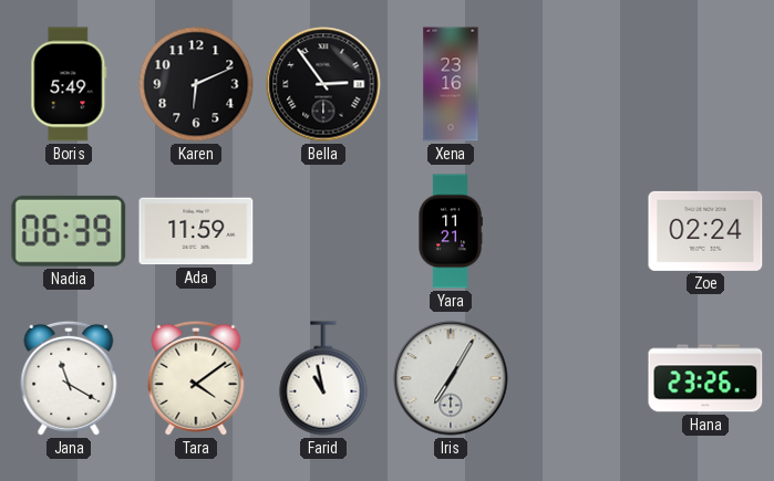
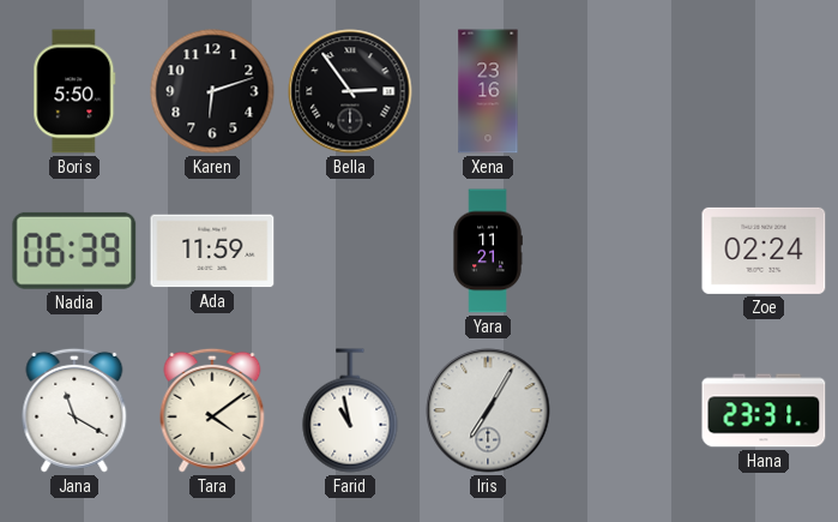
Boris: 5:49 -> 5:50
Karen: 6:11 -> 6:12
Hana: 23:26 -> 23:31
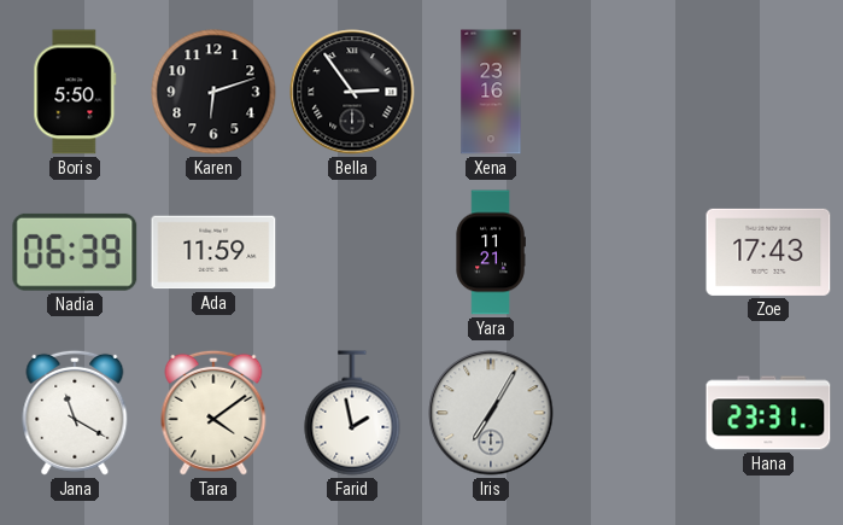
Zoe: 02:24 -> 17:43
Farid: 10:58 -> 1:58
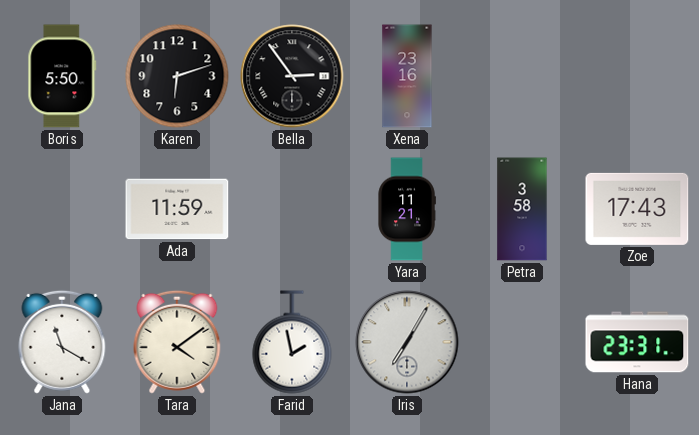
Nadia: 06:39 -> none
Petra: none -> 3:58
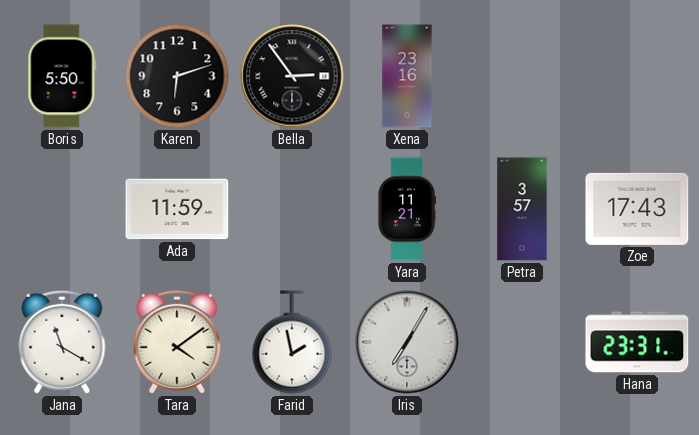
Petra: 3:58 -> 3:57
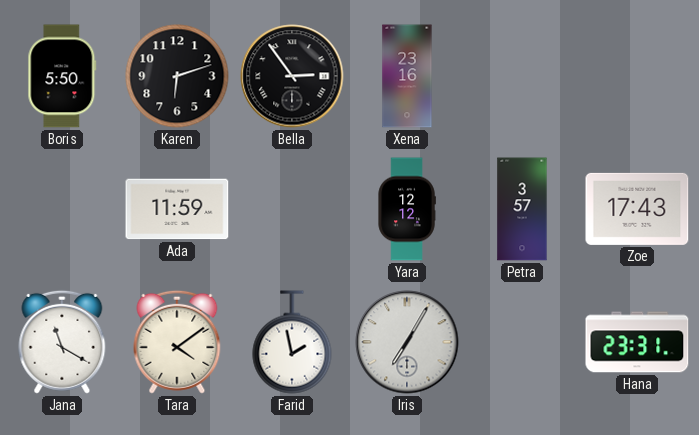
Yara: 11:21 -> 12:12
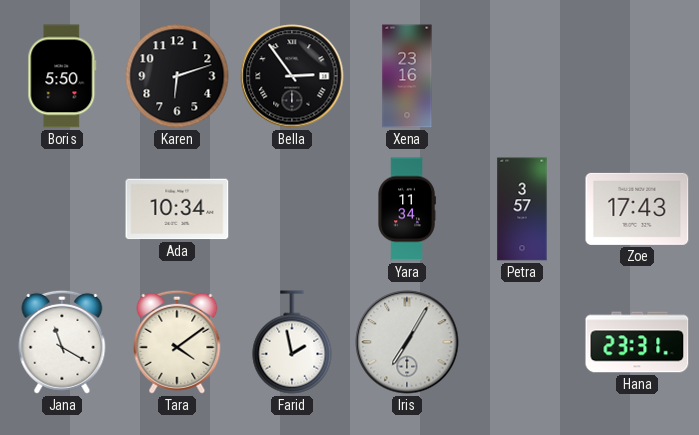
Ada: 11:59 -> 10:34
Yara: 12:12 -> 11:34
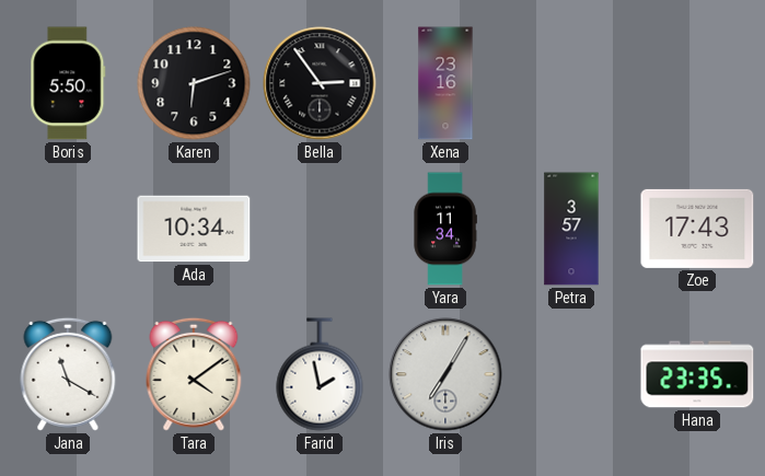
Hana: 23:31 -> 23:35
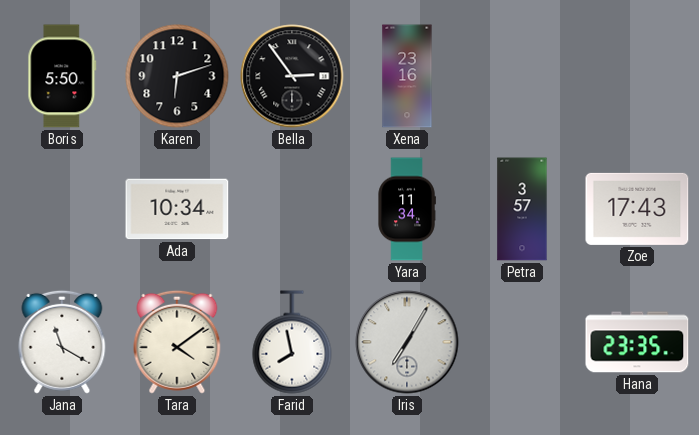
Farid: 1:58 -> 7:58
